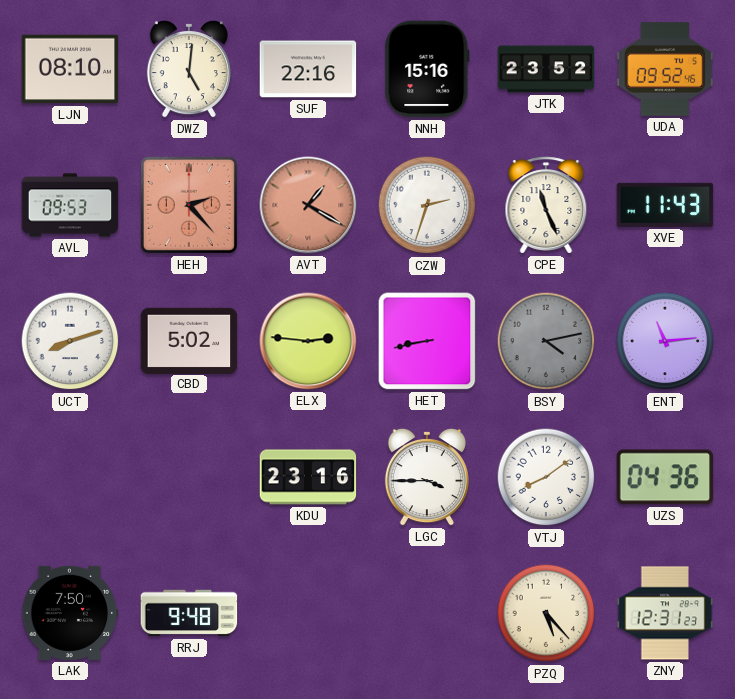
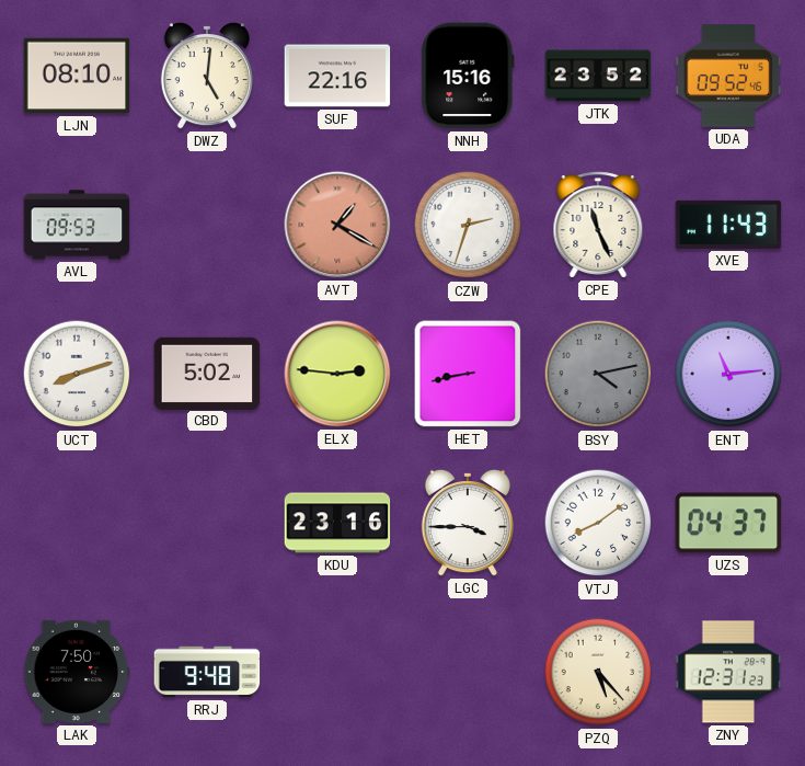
HEH: 2:23 -> none
UZS: 04:36 -> 04:37
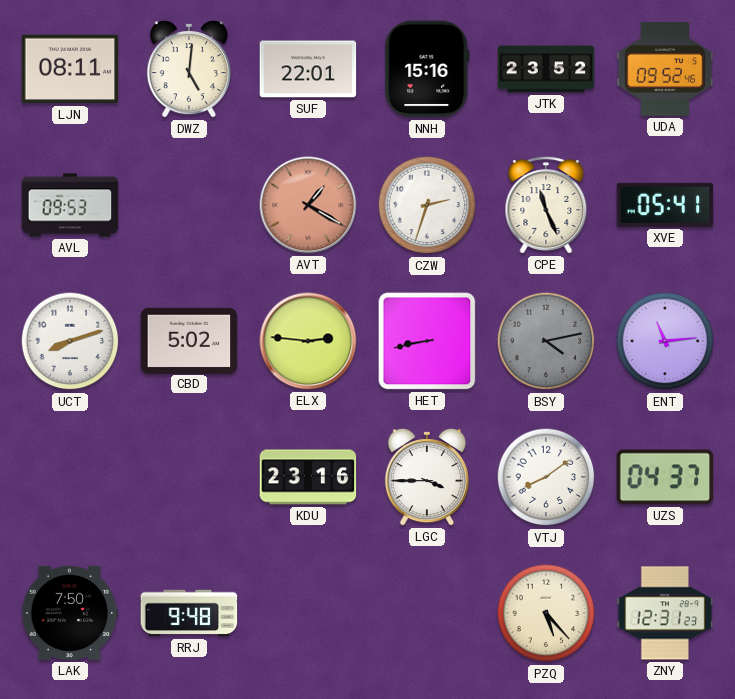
LJN: 08:10 -> 08:11
SUF: 22:16 -> 22:01
XVE: 11:43 -> 05:41
